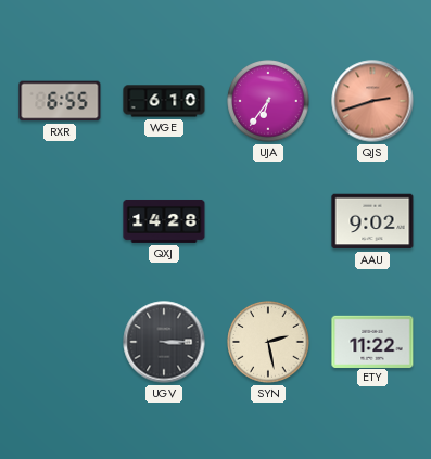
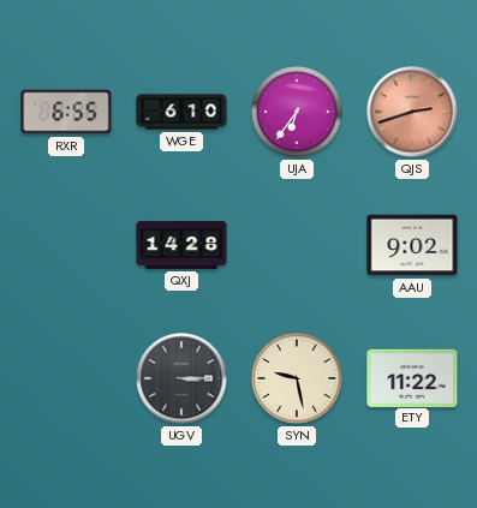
SYN: 2:28 -> 9:28
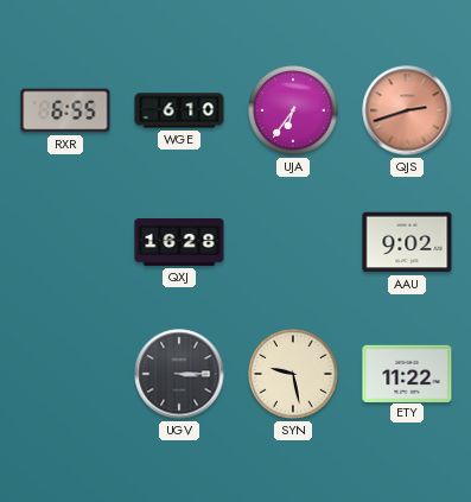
QXJ: 14:28 -> 16:28
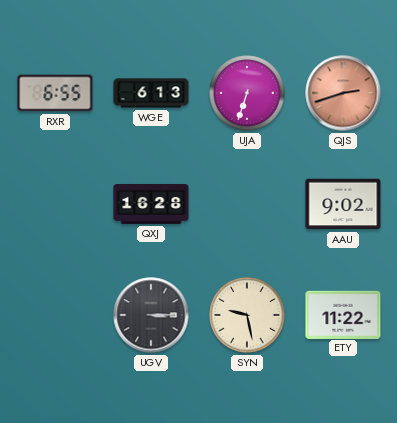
WGE: 6:10 -> 6:13
UJA: 6:36 -> 6:33
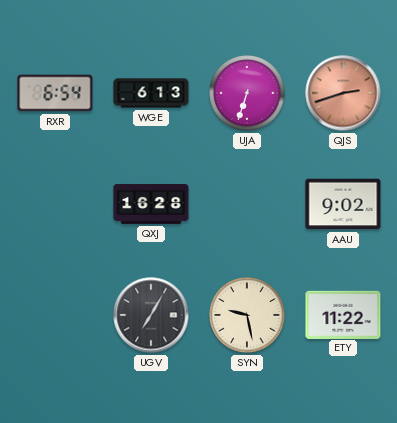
RXR: 6:55 -> 6:54
UGV: 3:15 -> 7:05
